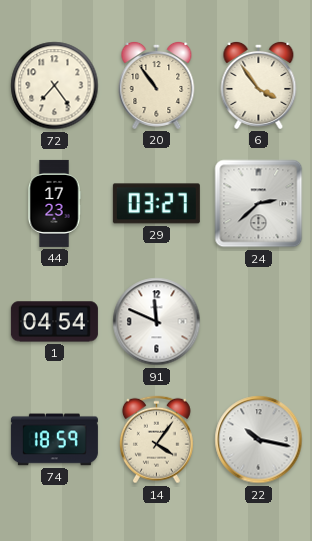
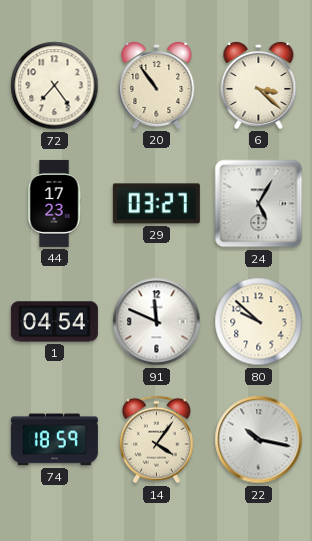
6: 3:54 -> 3:22
24: 2:38 -> 5:05
80: none -> 9:52
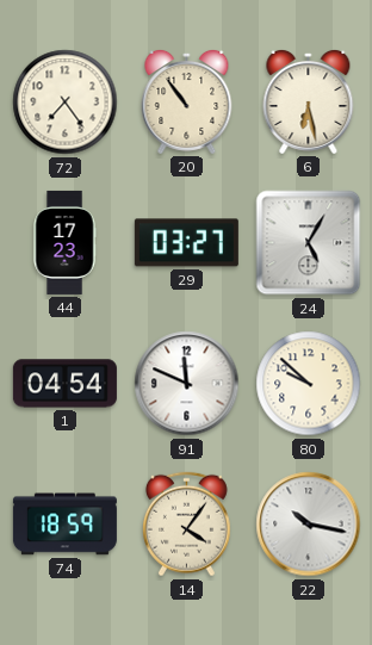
6: 3:22 -> 6:28
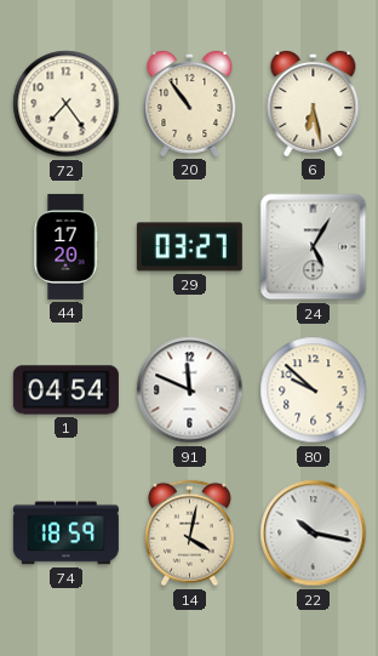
44: 17:23 -> 17:20
14: 4:06 -> 4:02
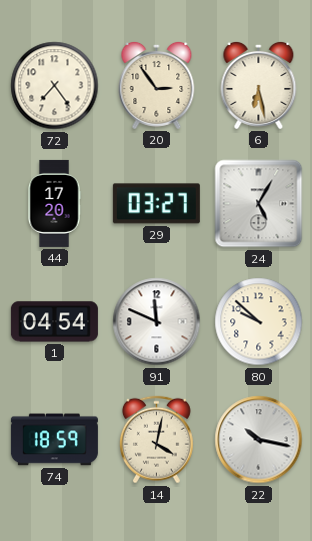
20: 10:54 -> 2:54
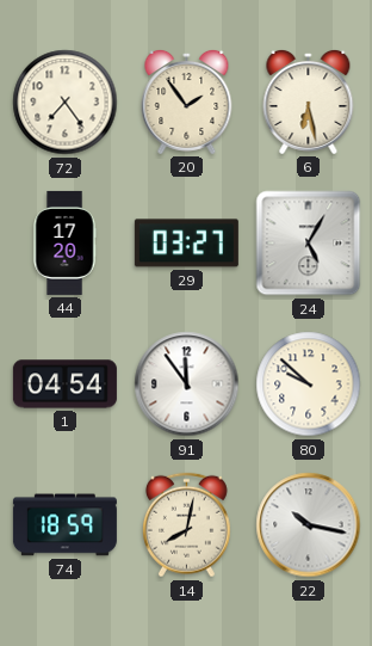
20: 2:54 -> 1:54
91: 11:49 -> 11:54
14: 4:02 -> 8:02
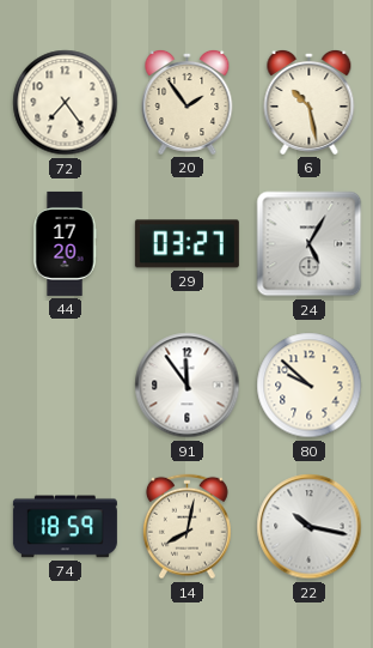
6: 6:28 -> 10:28
1: 04:54 -> none
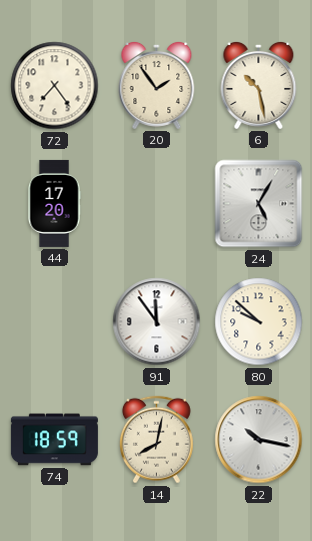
29: 03:27 -> none
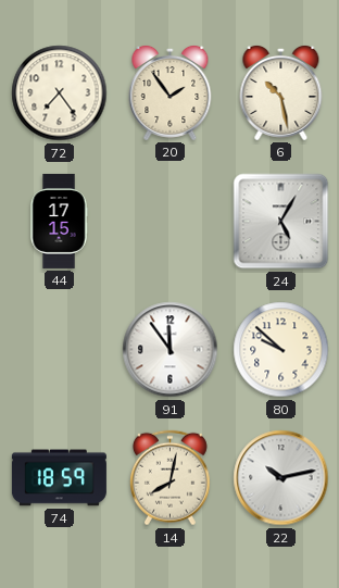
44: 17:20 -> 17:15
22: 10:17 -> 10:13
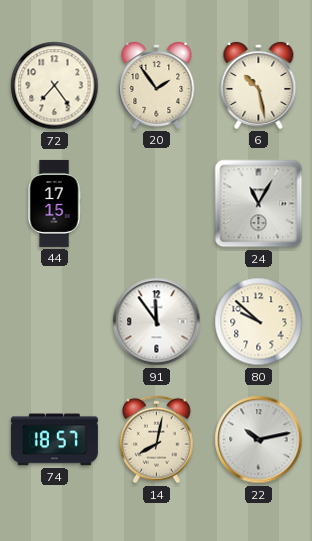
24: 5:05 -> 11:05
74: 18:59 -> 18:57
